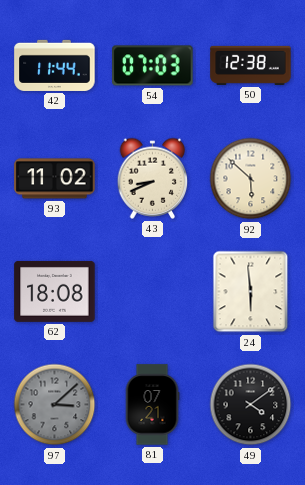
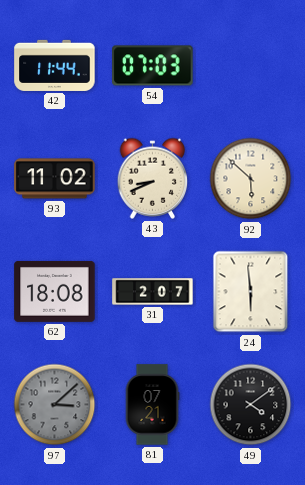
50: 12:38 -> none
31: none -> 2:07
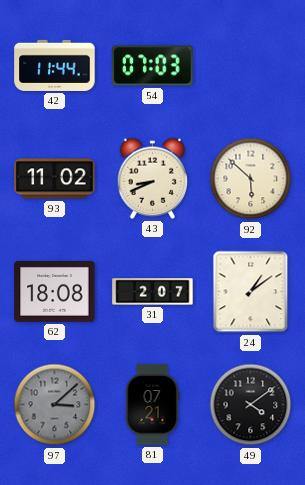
24: 5:59 -> 1:09
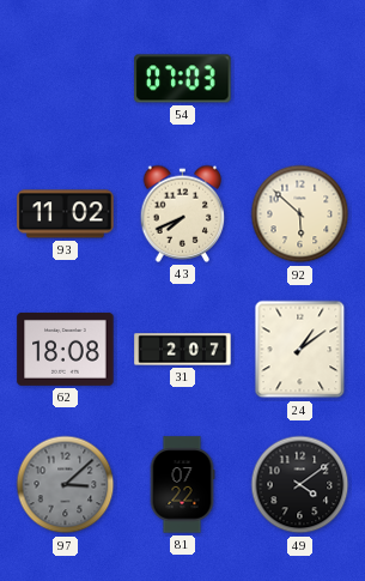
42: 11:44 -> none
43: 8:41 -> 7:41
81: 07:21 -> 07:22
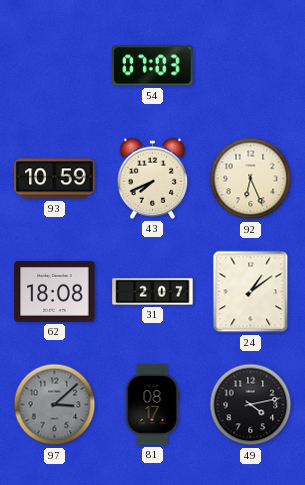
93: 11:02 -> 10:59
92: 5:52 -> 6:26
81: 07:22 -> 08:17
49: 4:09 -> 4:13
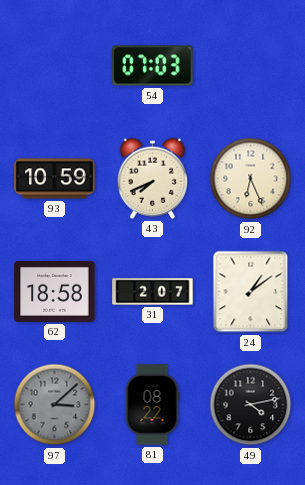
62: 18:08 -> 18:58
81: 08:17 -> 08:22
